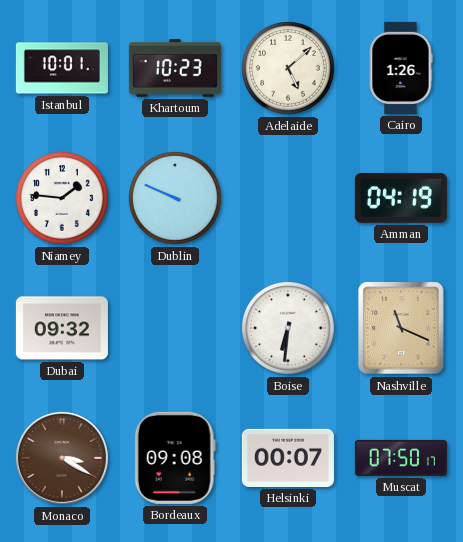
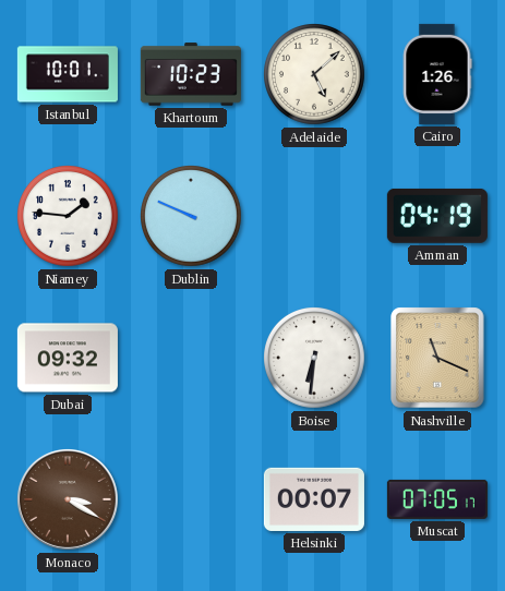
Bordeaux: 09:08 -> none
Muscat: 07:50 -> 07:05
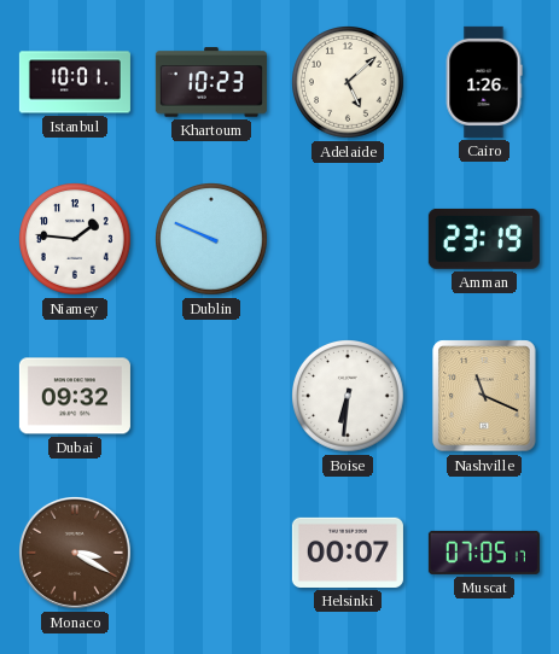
Amman: 04:19 -> 23:19
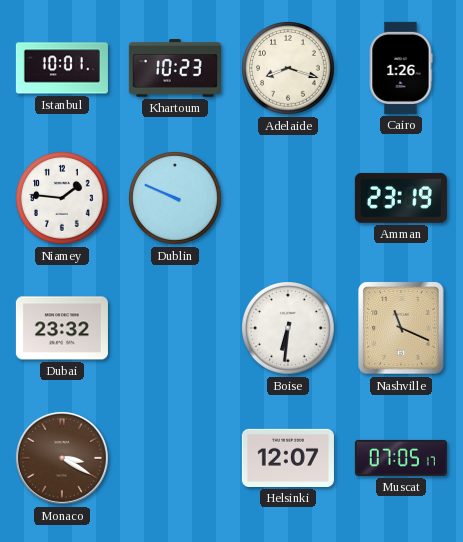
Adelaide: 5:08 -> 8:18
Dubai: 09:32 -> 23:32
Helsinki: 00:07 -> 12:07
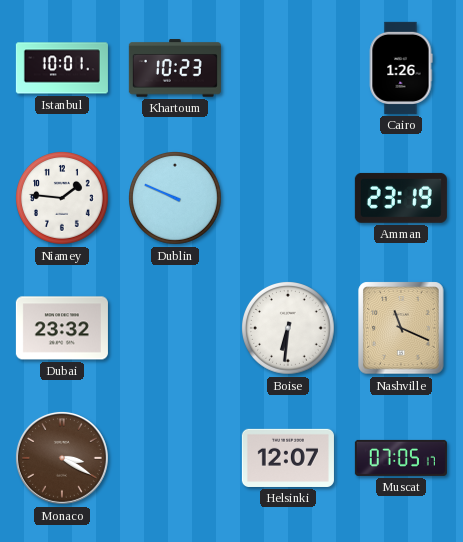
Adelaide: 8:18 -> none
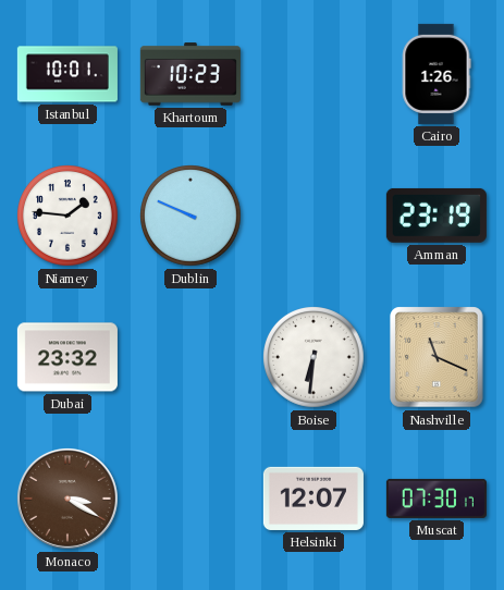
Muscat: 07:05 -> 07:30
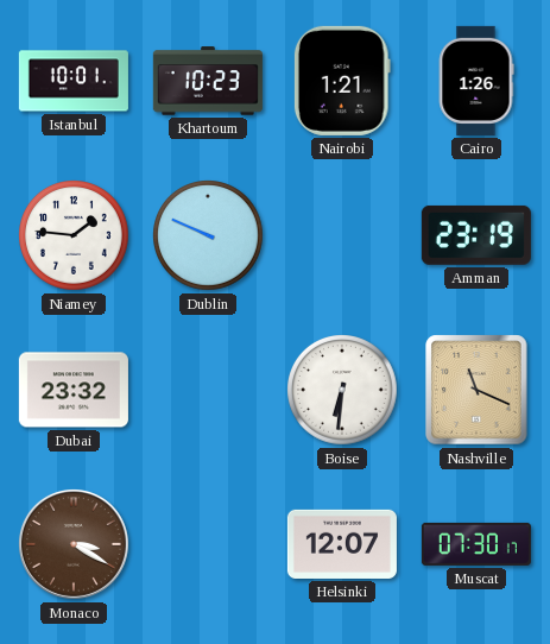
Nairobi: none -> 1:21
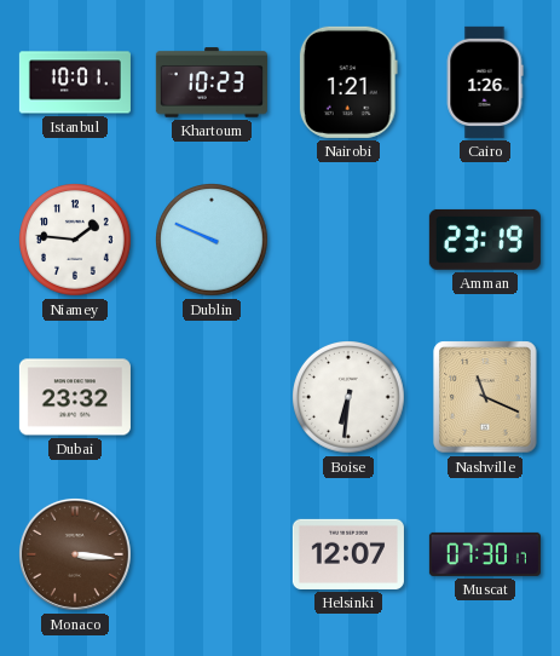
Monaco: 3:20 -> 3:16
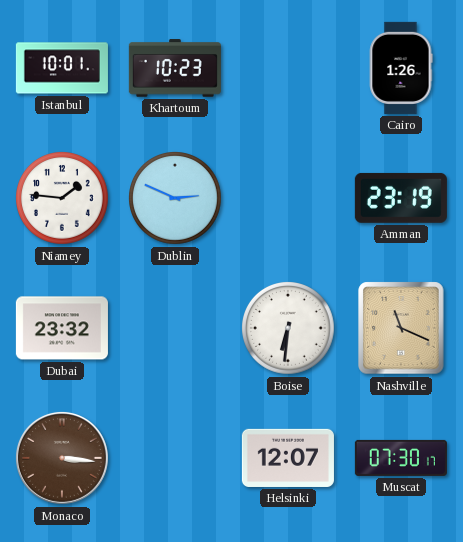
Nairobi: 1:21 -> none
Dublin: 9:49 -> 2:49
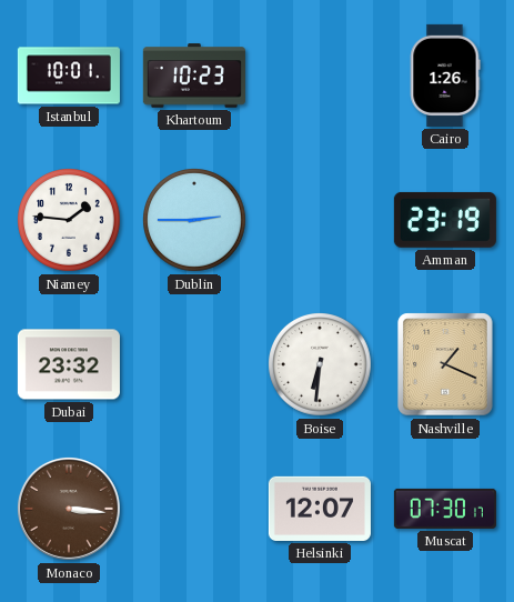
Dublin: 2:49 -> 2:45
Nashville: 11:19 -> 1:19
